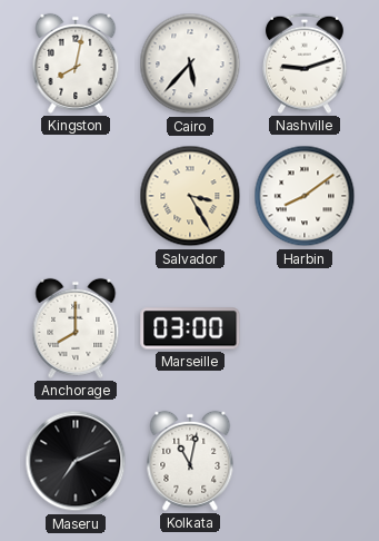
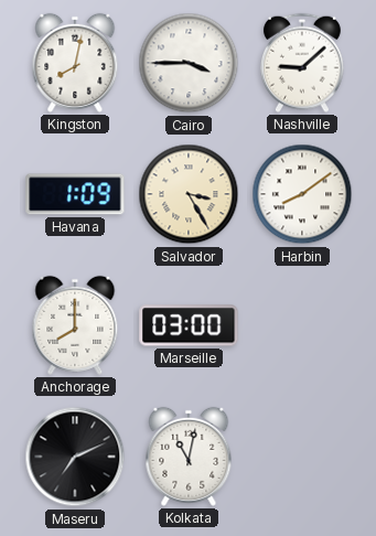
Cairo: 5:37 -> 3:45
Nashville: 9:12 -> 9:08
Havana: none -> 1:09
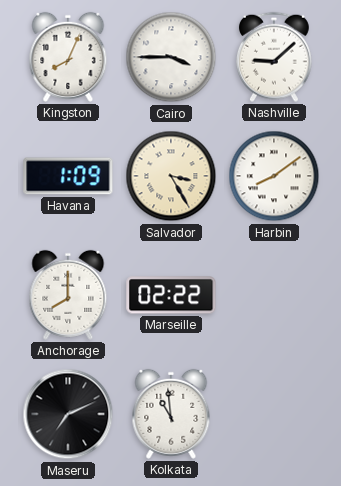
Kingston: 8:02 -> 8:04
Marseille: 03:00 -> 02:22
Kolkata: 11:02 -> 10:59
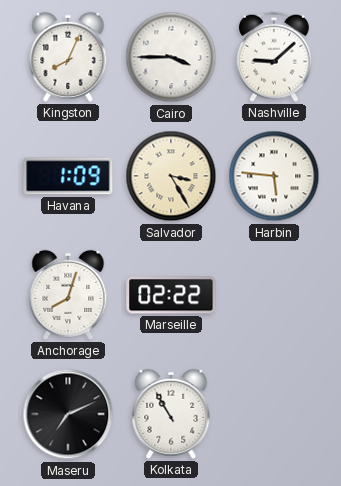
Harbin: 8:09 -> 5:46
Anchorage: 8:00 -> 8:03
Kolkata: 10:59 -> 10:55
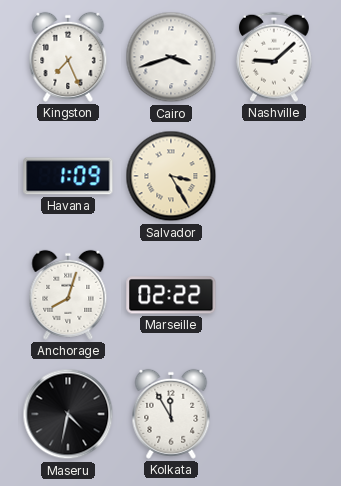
Kingston: 8:04 -> 7:26
Cairo: 3:45 -> 3:42
Harbin: 5:46 -> none
Maseru: 7:11 -> 4:32
Kolkata: 10:55 -> 11:55
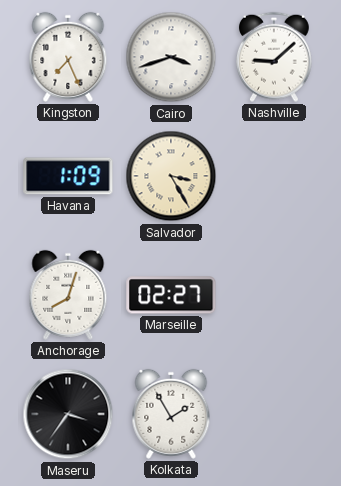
Marseille: 02:22 -> 02:27
Maseru: 4:32 -> 3:36
Kolkata: 11:55 -> 1:55
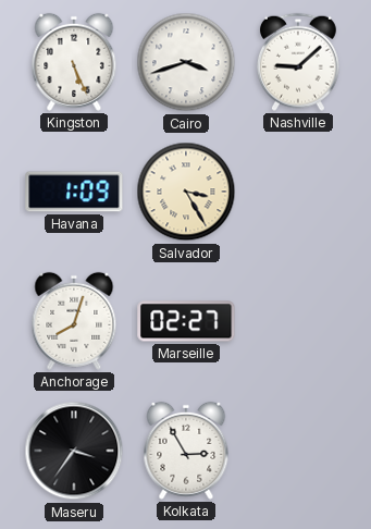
Kingston: 7:26 -> 5:26
Kolkata: 1:55 -> 2:55
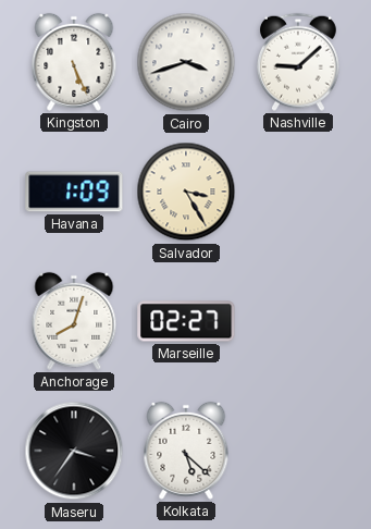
Kolkata: 2:55 -> 5:22
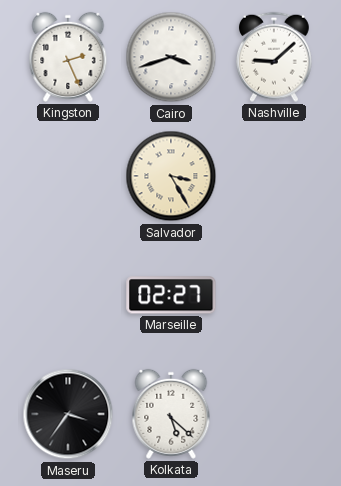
Kingston: 5:26 -> 2:26
Havana: 1:09 -> none
Anchorage: 8:03 -> none
